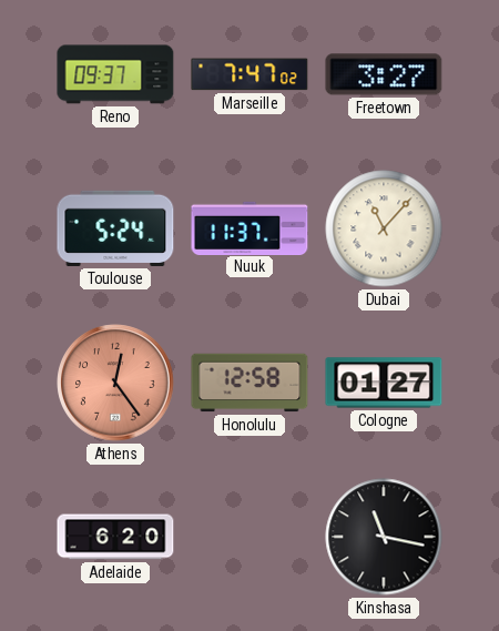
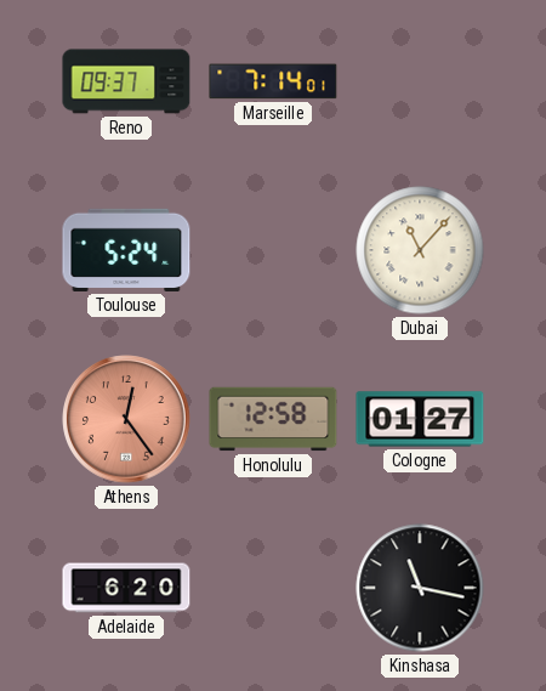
Marseille: 7:47 -> 7:14
Freetown: 3:27 -> none
Nuuk: 11:37 -> none
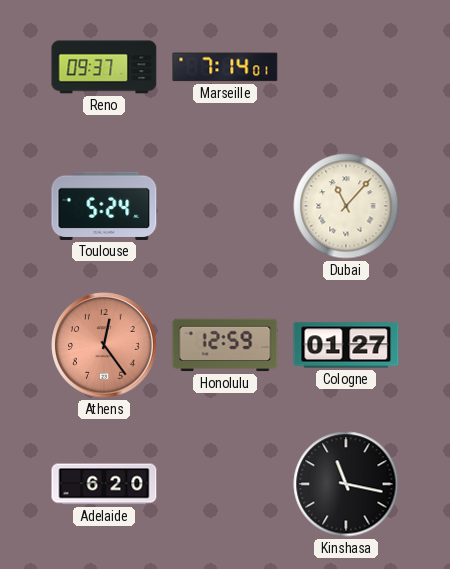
Honolulu: 12:58 -> 12:59
